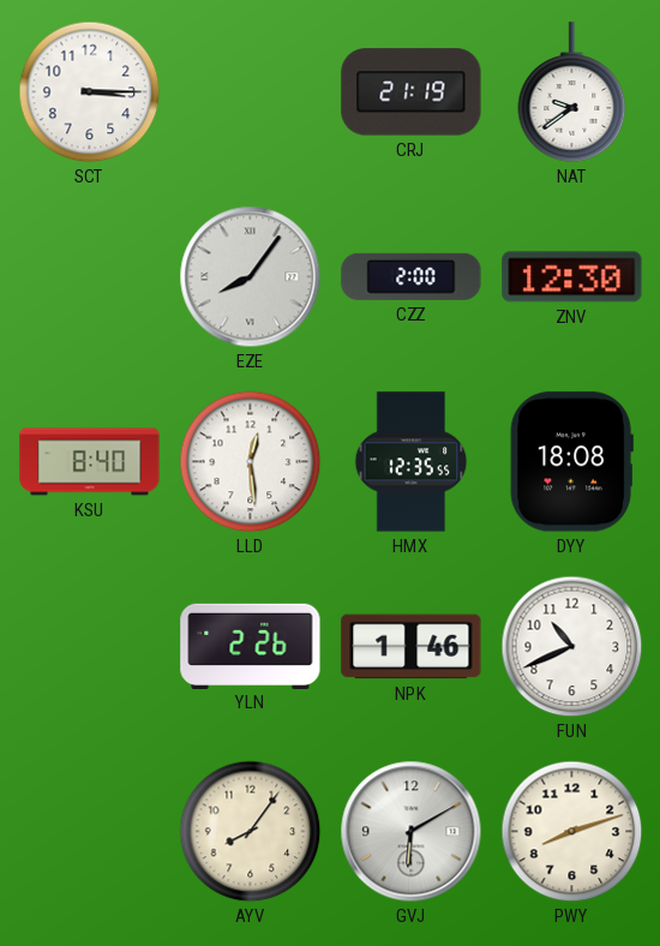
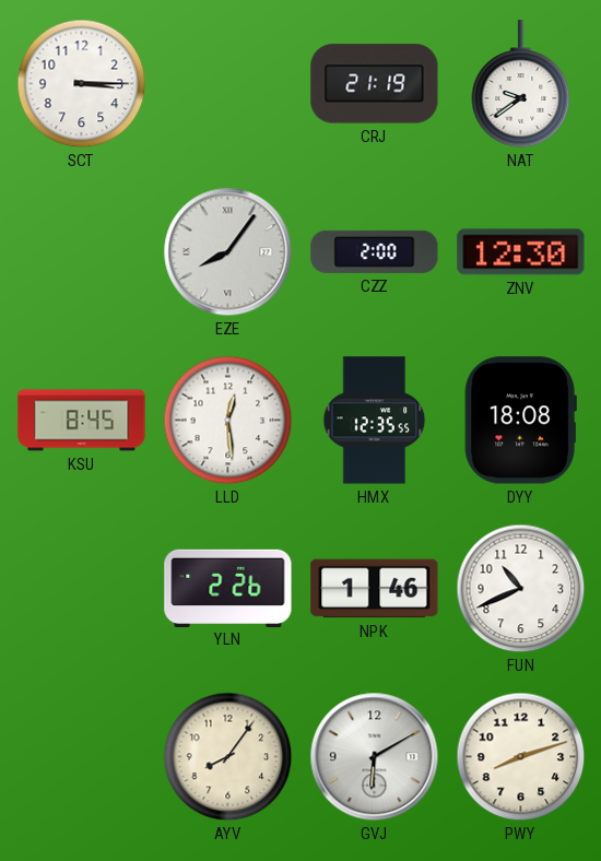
KSU: 8:40 -> 8:45
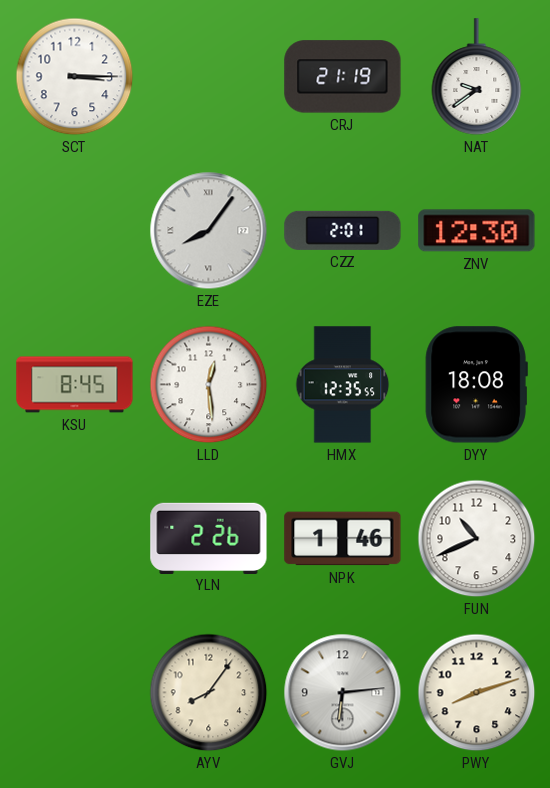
CZZ: 2:00 -> 2:01
GVJ: 6:10 -> 6:14
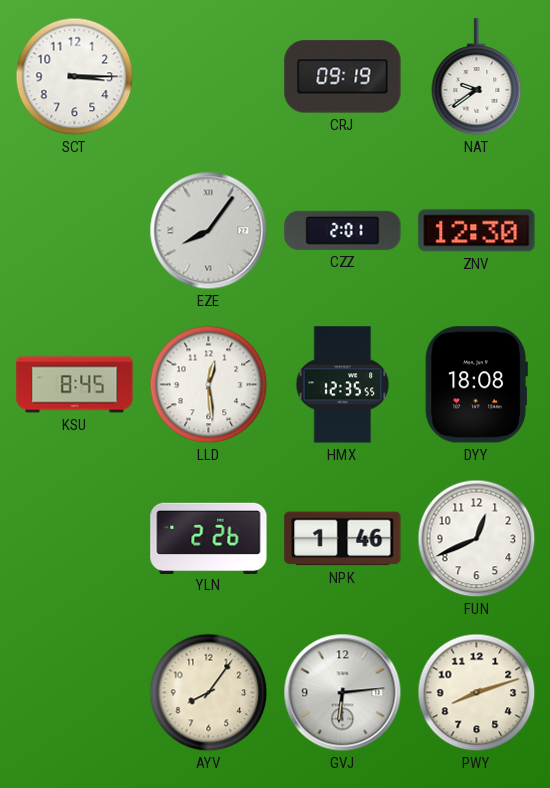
CRJ: 21:19 -> 09:19
FUN: 10:41 -> 12:41
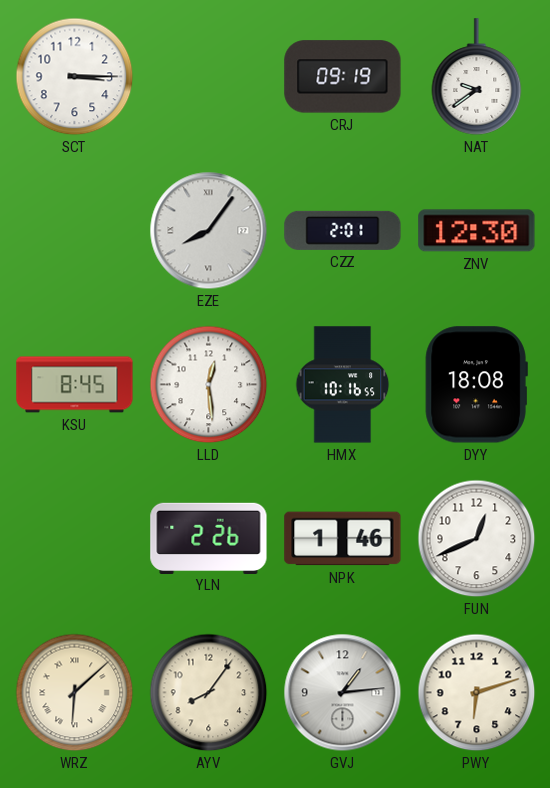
HMX: 12:35 -> 10:16
WRZ: none -> 6:08
GVJ: 6:14 -> 1:14
PWY: 8:12 -> 6:12
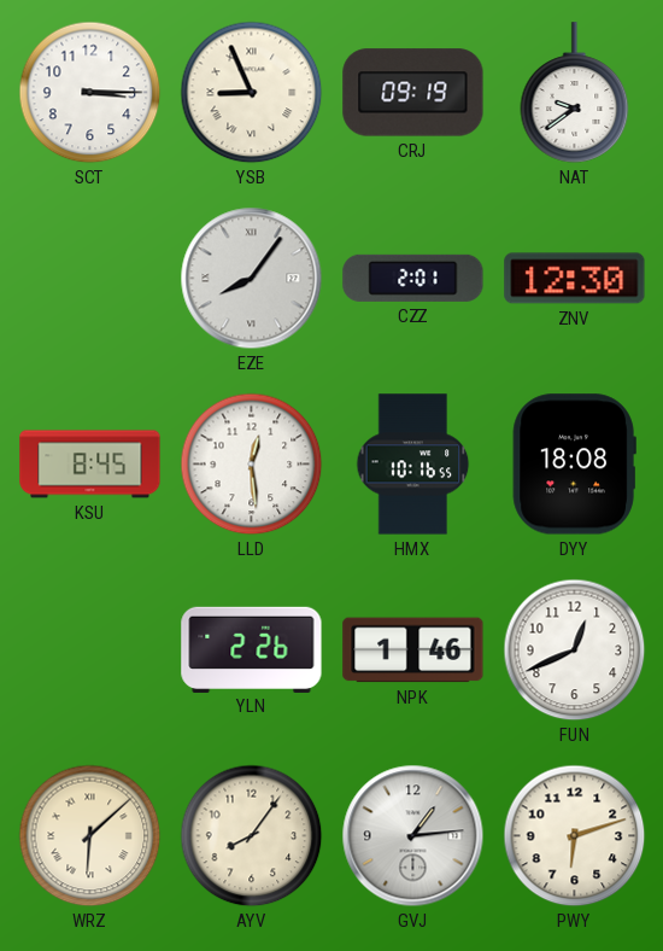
YSB: none -> 8:56
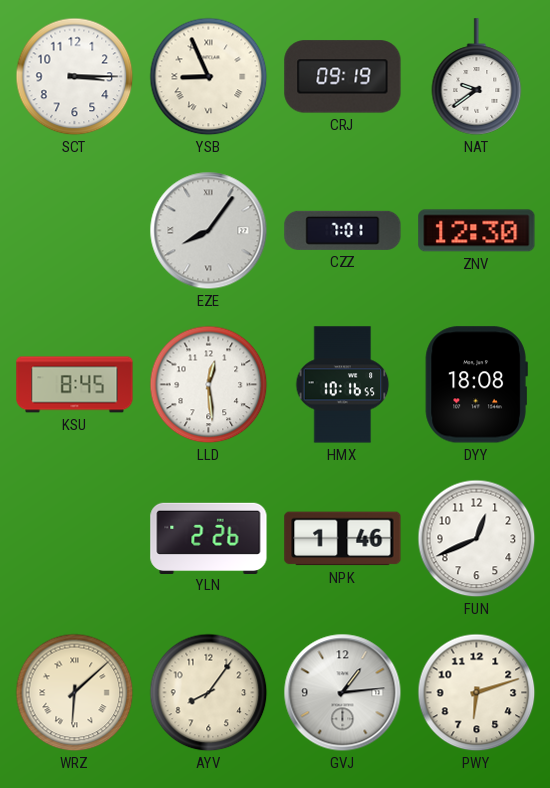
CZZ: 2:01 -> 7:01
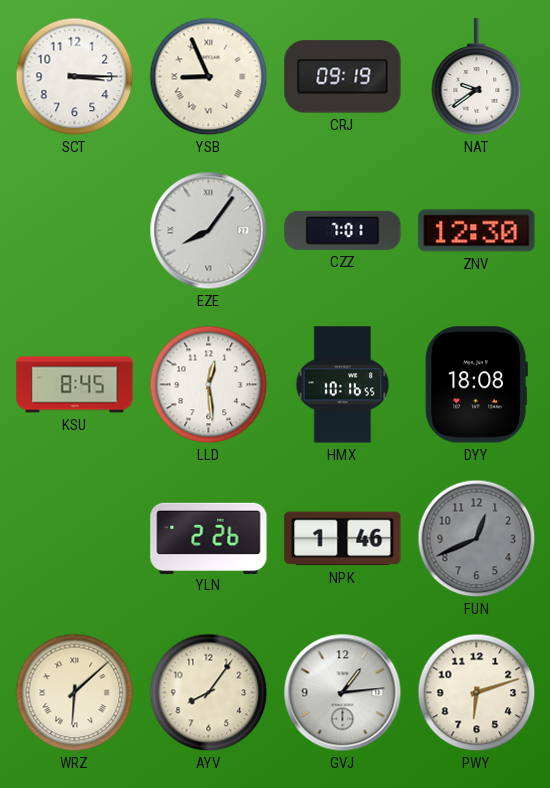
FUN dial: white -> grey
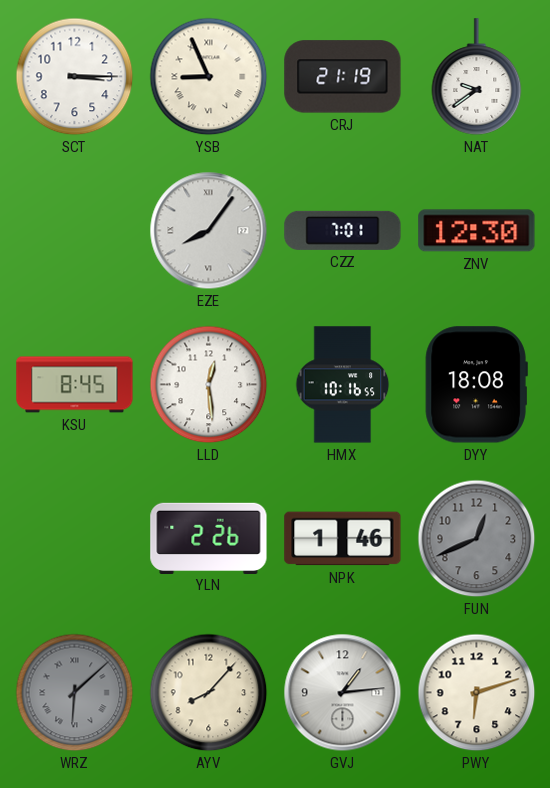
CRJ: 09:19 -> 21:19
WRZ dial: cream -> grey
AYV: 8:06 -> 8:07
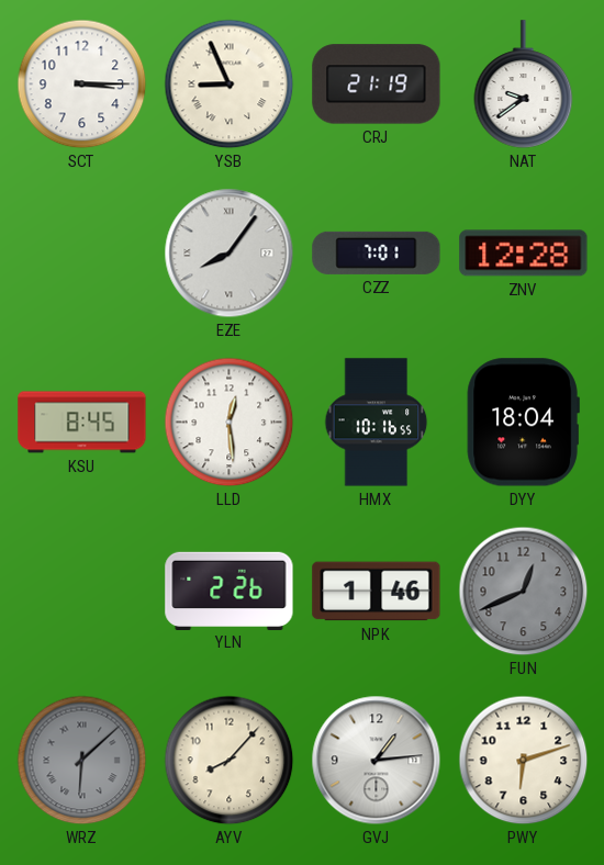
ZNV: 12:30 -> 12:28
DYY: 18:08 -> 18:04
